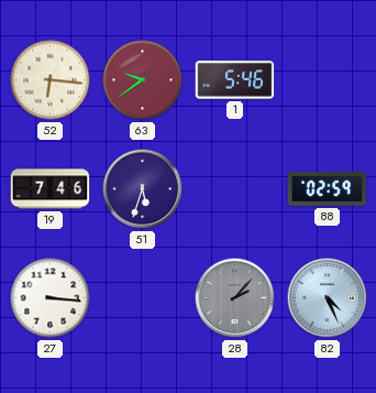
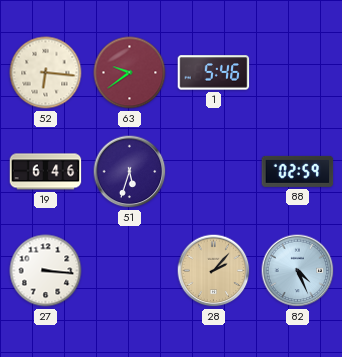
19: 7:46 -> 6:46
28 dial: grey -> champagne
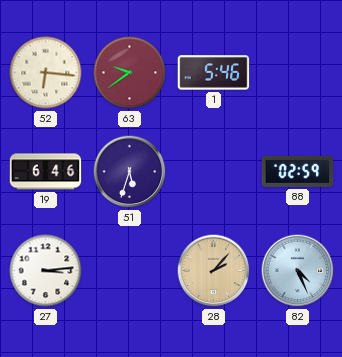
27: 3:16 -> 3:14
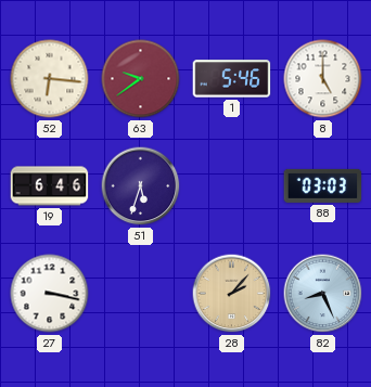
8: none -> 5:00
88: 02:59 -> 03:03
27: 3:14 -> 3:17
82: 4:26 -> 8:26
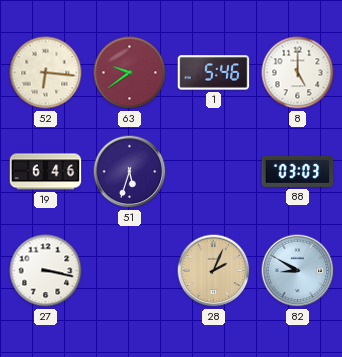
28: 2:07 -> 2:04
82: 8:26 -> 8:50
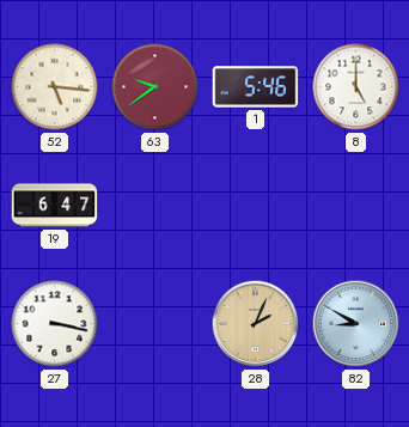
52: 6:16 -> 5:16
19: 6:46 -> 6:47
51: 5:33 -> none
88: 03:03 -> none
